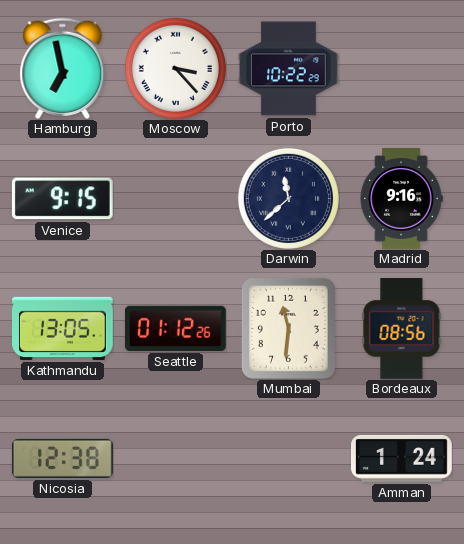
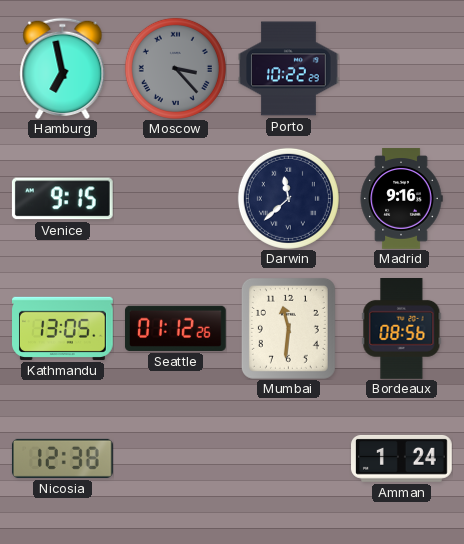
Moscow dial: white -> grey
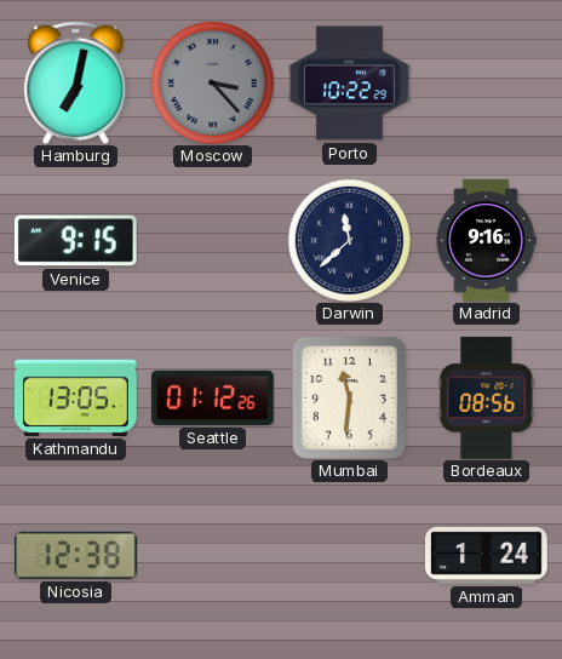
Hamburg: 6:58 -> 7:02
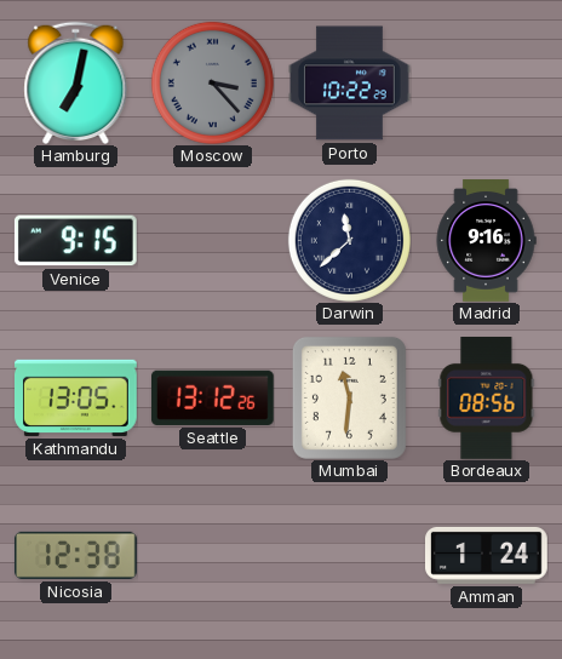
Seattle: 01:12 -> 13:12
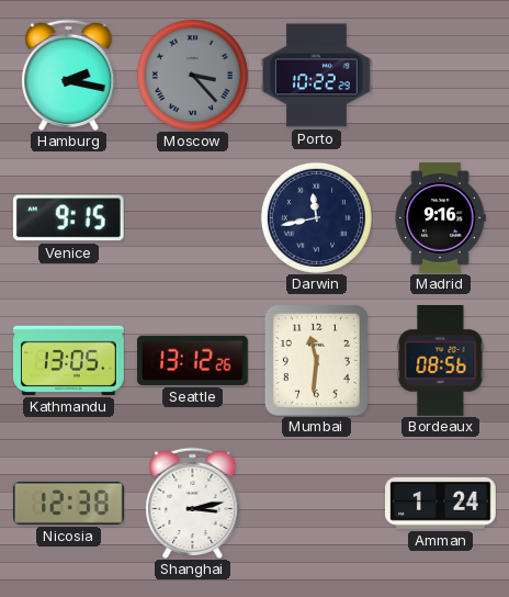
Hamburg: 7:02 -> 2:17
Darwin: 11:38 -> 11:43
Shanghai: none -> 3:13
